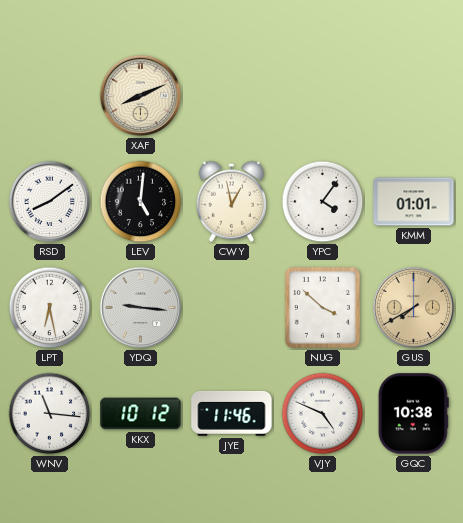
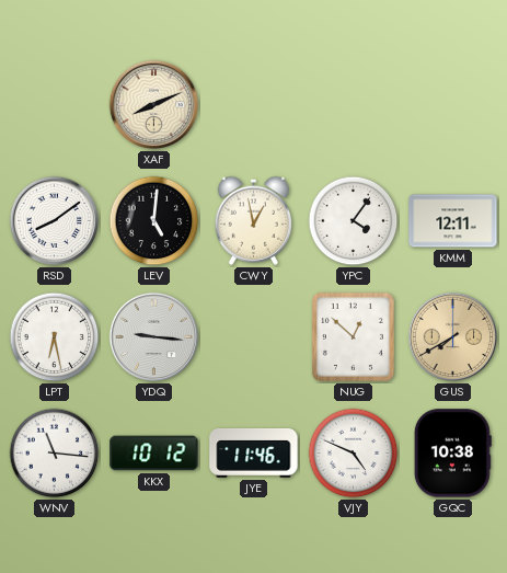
KMM: 01:01 -> 12:11
NUG: 3:52 -> 12:52
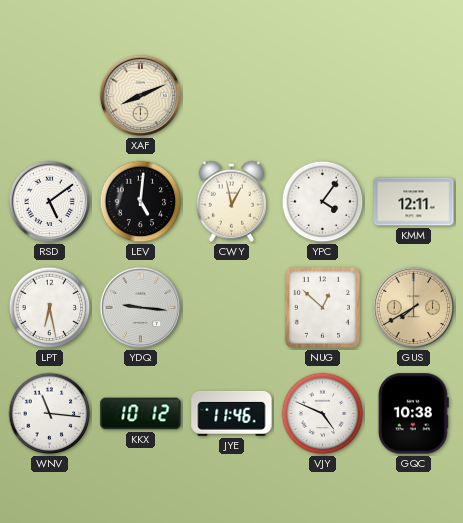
RSD: 8:09 -> 5:09
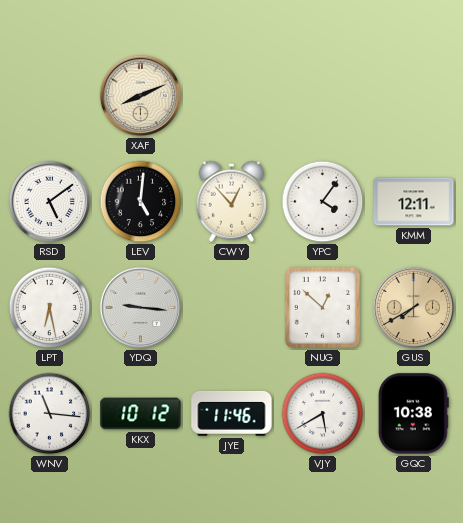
CWY: 12:58 -> 12:53
VJY: 4:49 -> 5:40
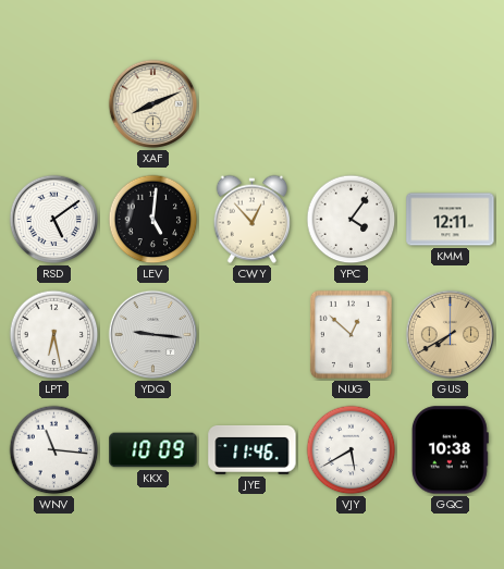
KKX: 10:12 -> 10:09
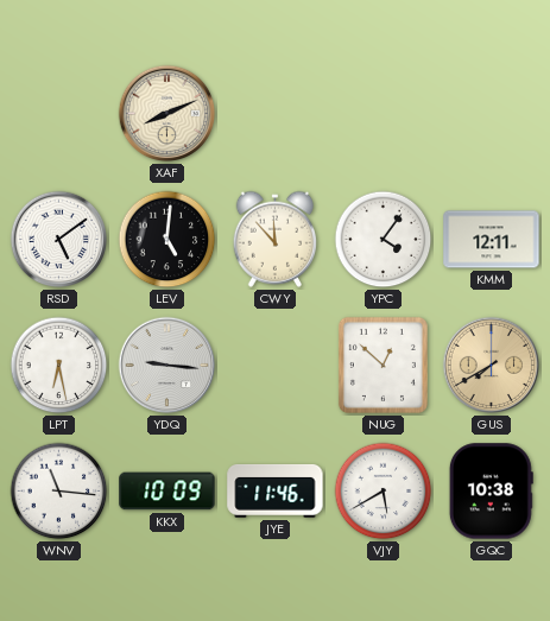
CWY: 12:53 -> 11:53
